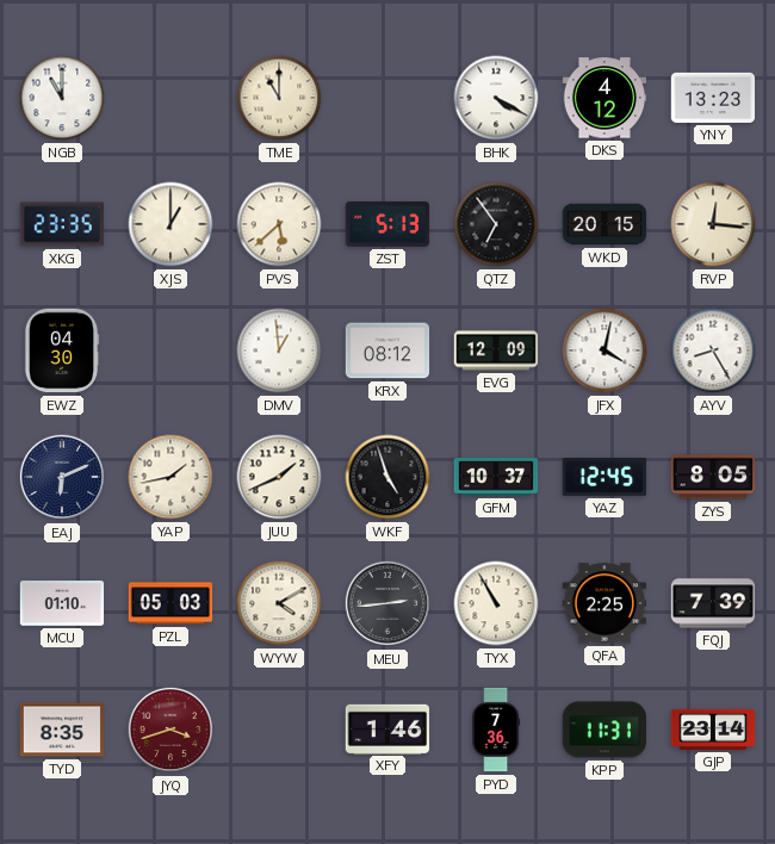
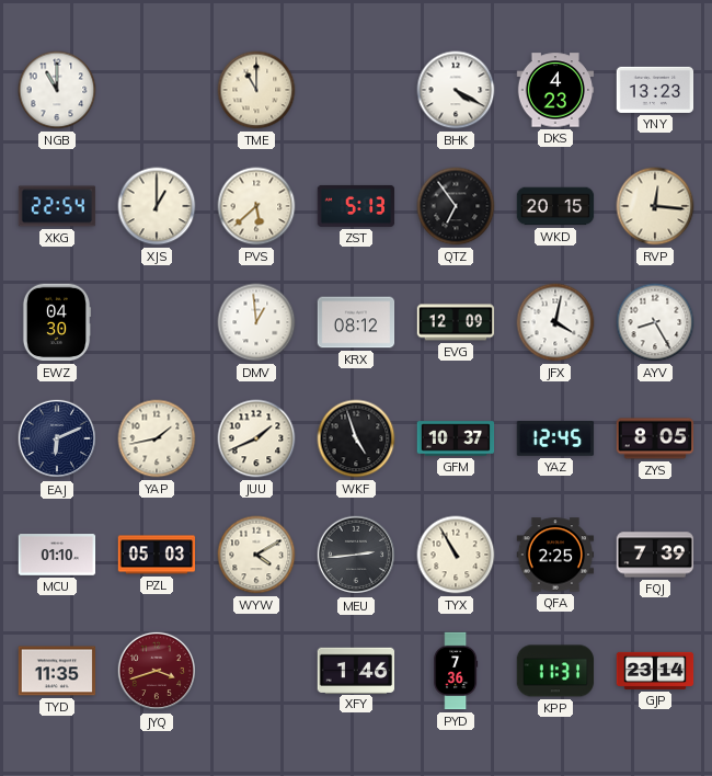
DKS: 4:12 -> 4:23
XKG: 23:35 -> 22:54
TYD: 8:35 -> 11:35
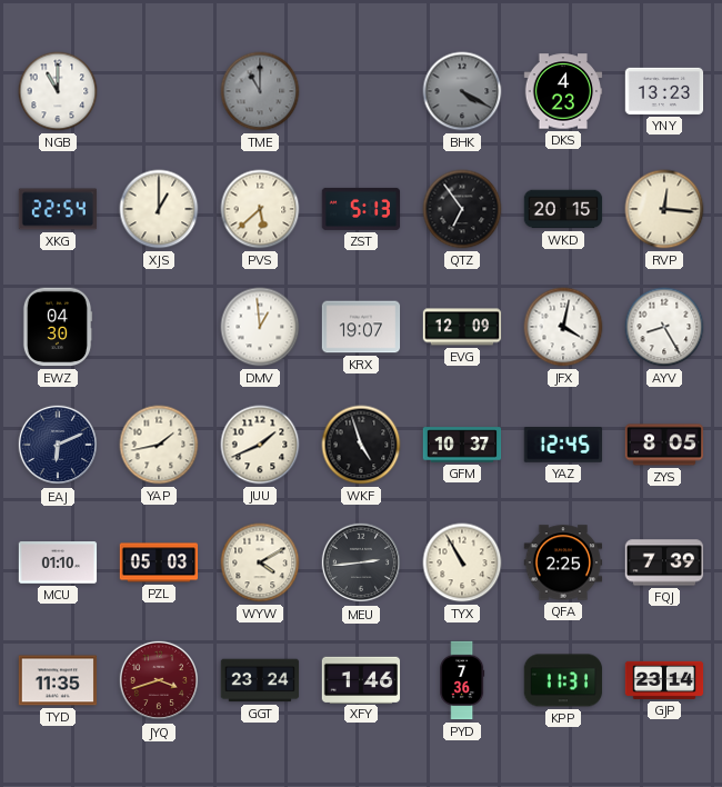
TME dial: cream -> grey
BHK dial: white -> grey
KRX: 08:12 -> 19:07
GGT: none -> 23:24
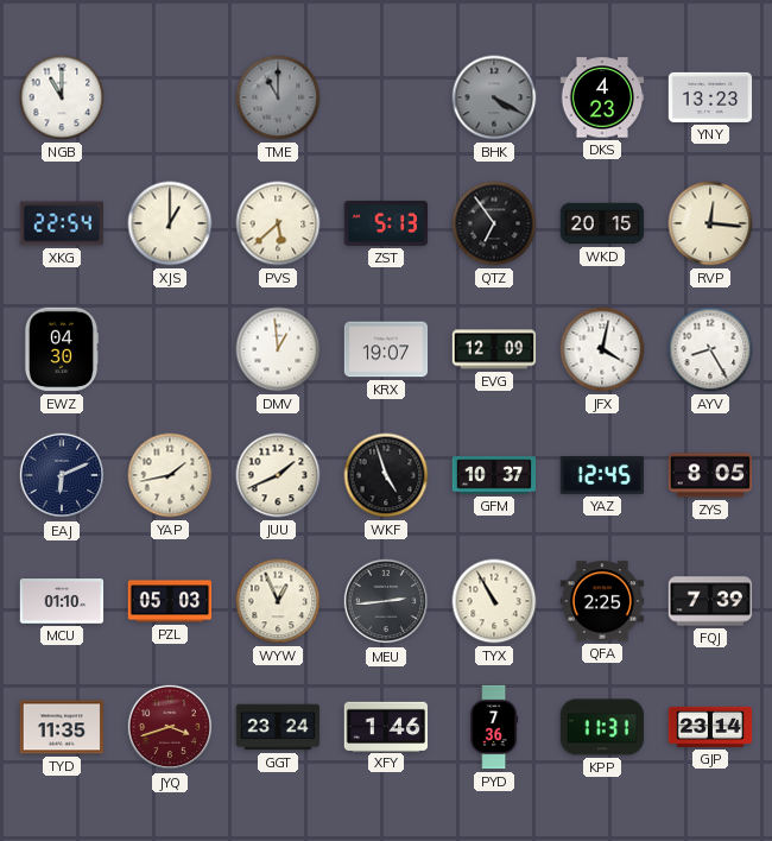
WYW: 4:10 -> 12:56
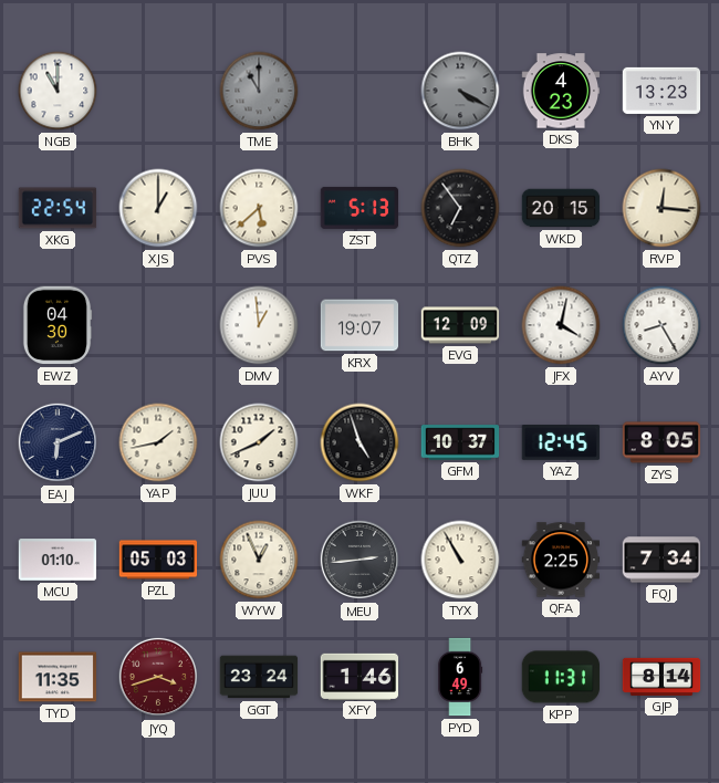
FQJ: 7:39 -> 7:34
PYD: 7:36 -> 6:49
GJP: 23:14 -> 8:14
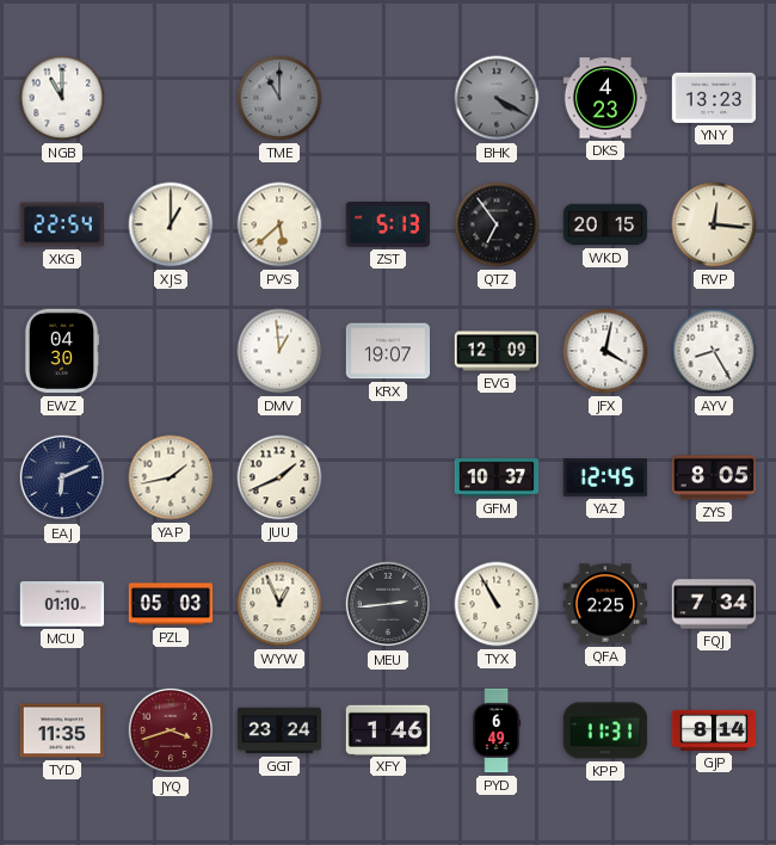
WKF: 4:57 -> none
